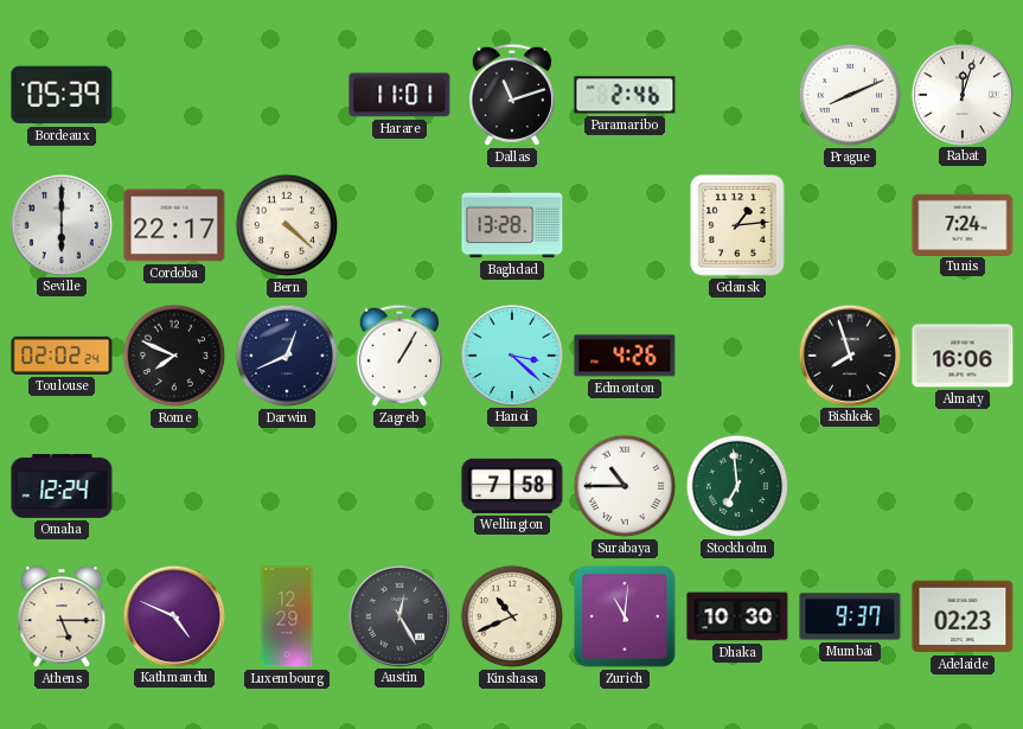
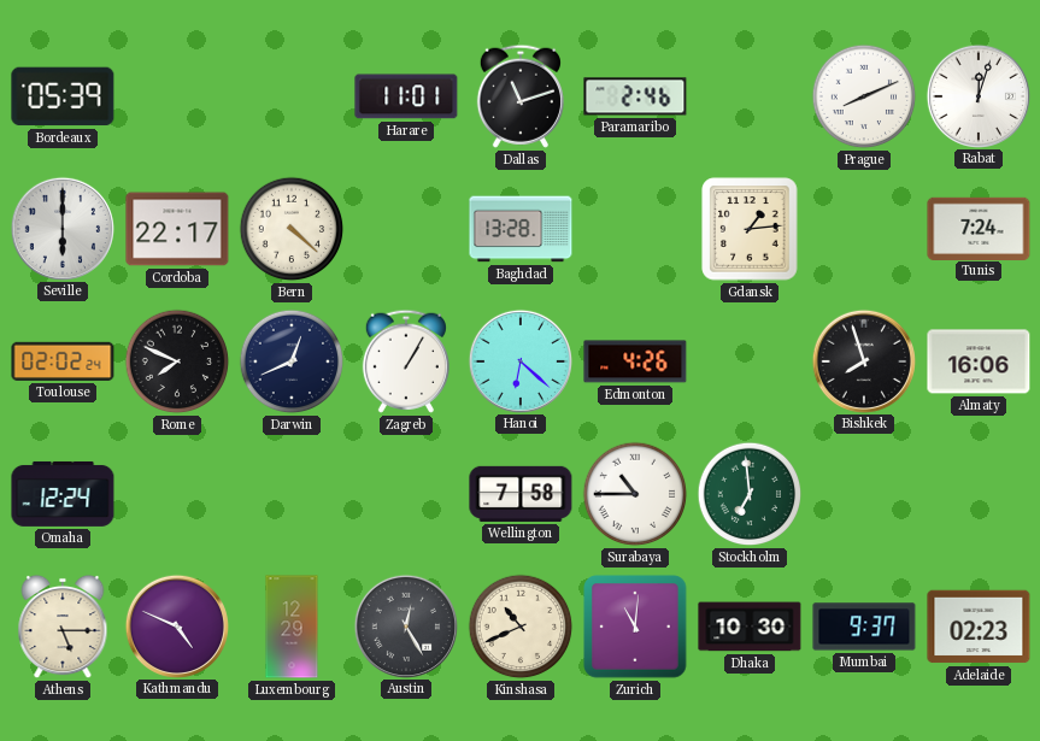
Hanoi: 3:22 -> 6:22
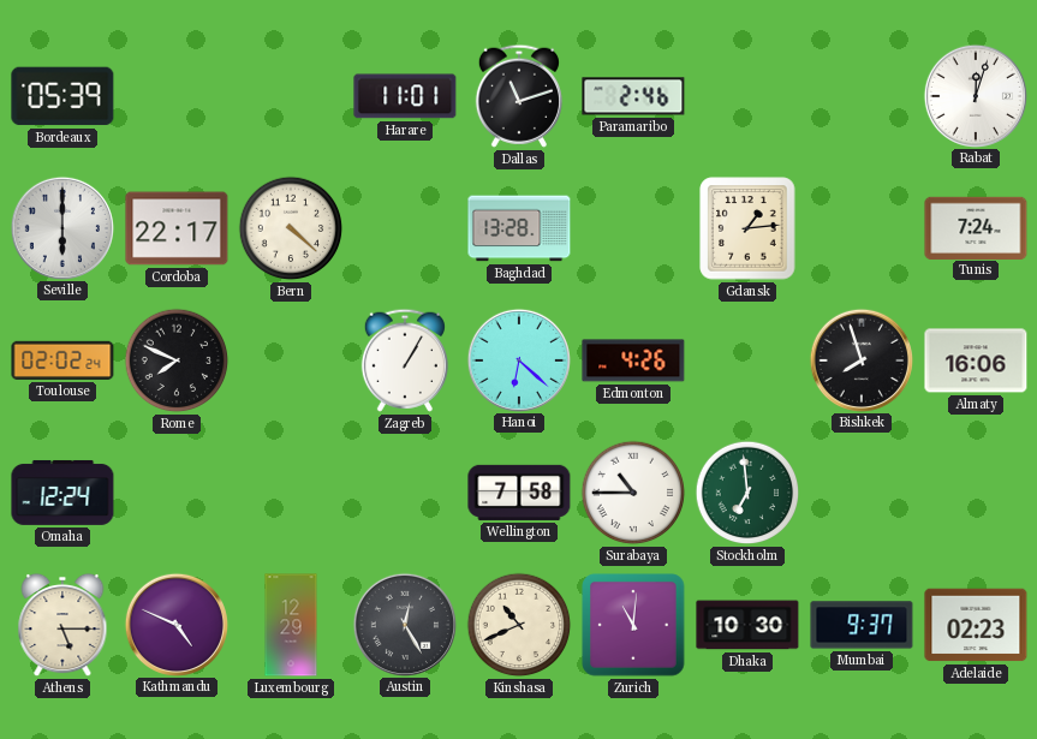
Prague: 8:11 -> none
Darwin: 12:41 -> none
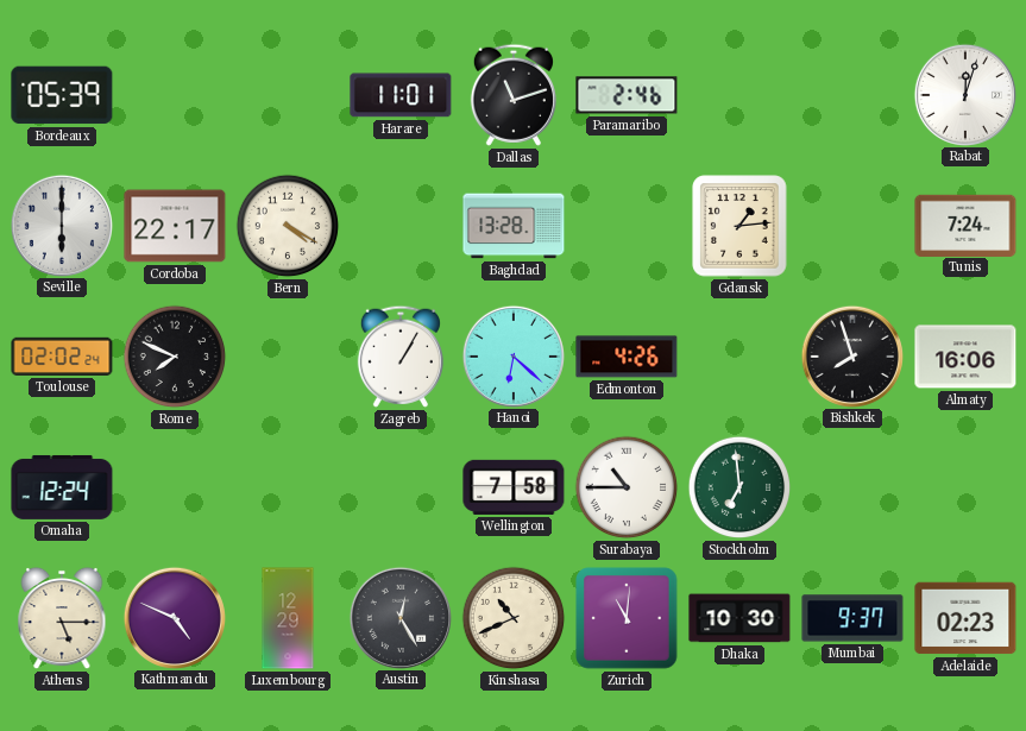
Bern: 4:22 -> 4:20
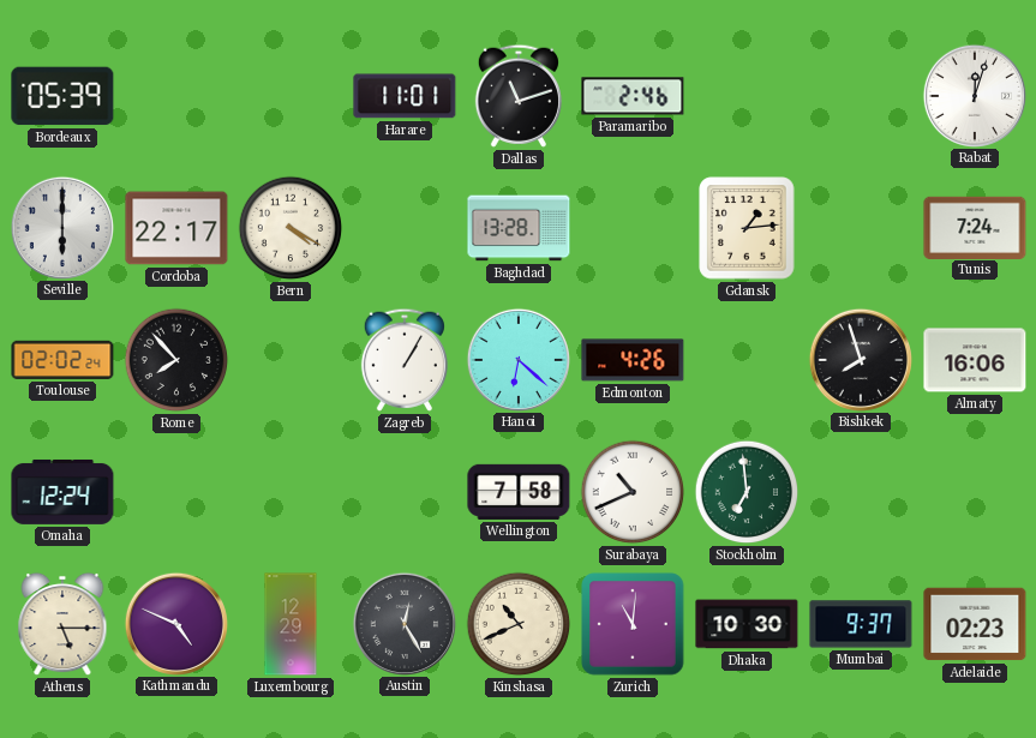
Rome: 7:49 -> 7:53
Surabaya: 10:45 -> 10:41
